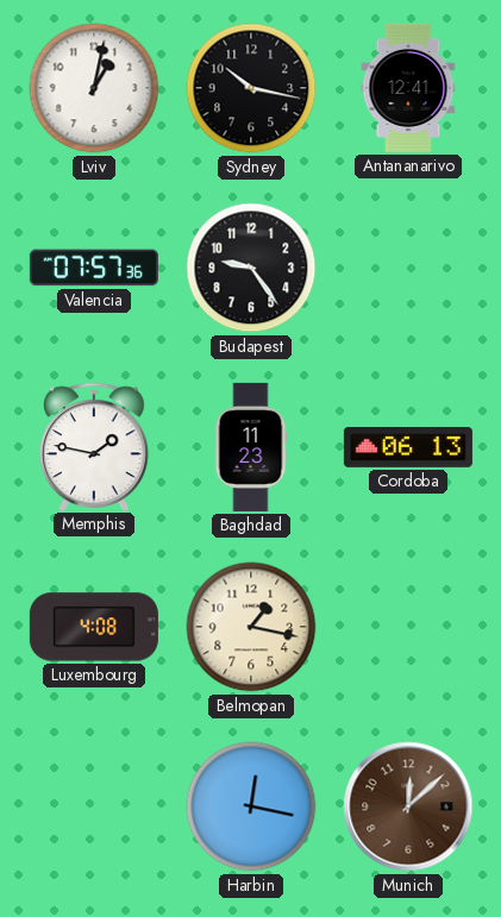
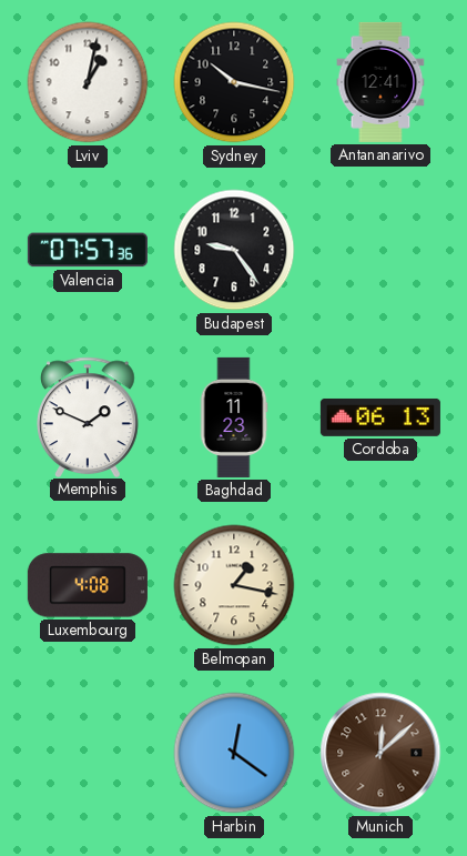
Memphis: 1:47 -> 1:49
Harbin: 12:17 -> 12:21
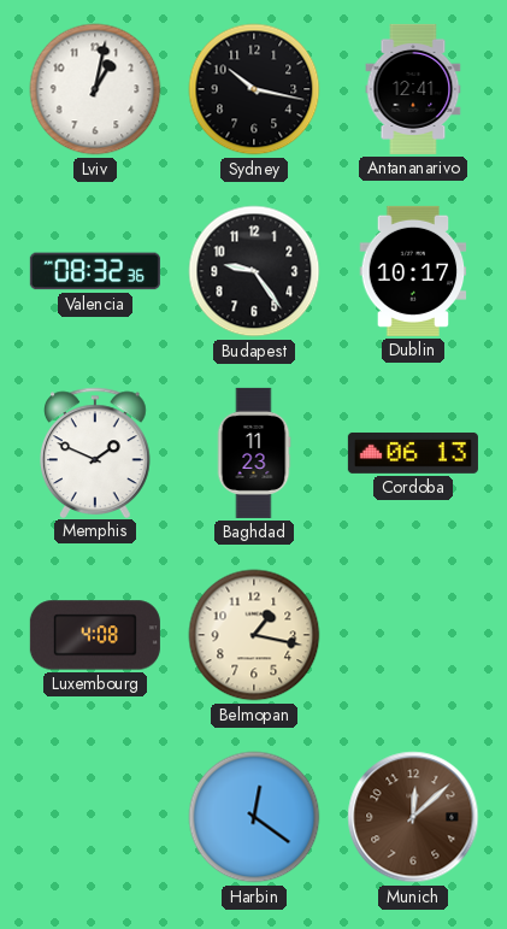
Valencia: 07:57 -> 08:32
Dublin: none -> 10:17
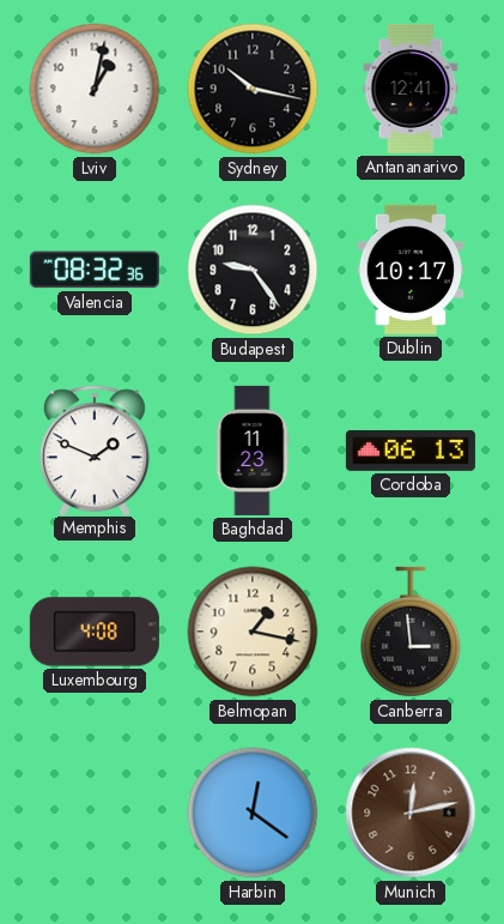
Canberra: none -> 2:59
Munich: 12:08 -> 12:13
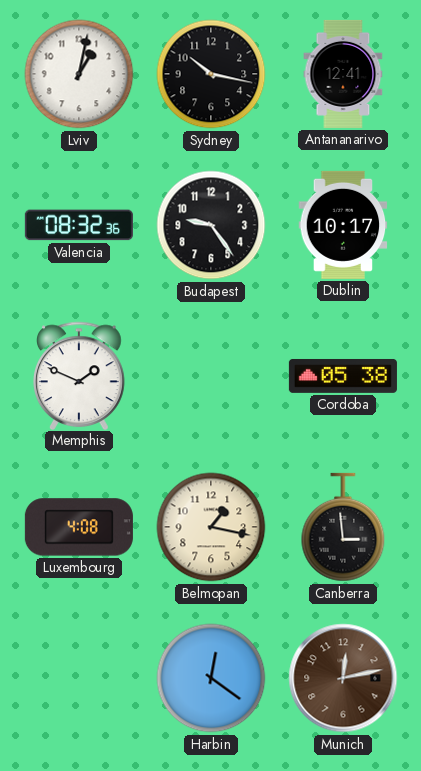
Baghdad: 11:23 -> none
Cordoba: 06:13 -> 05:38
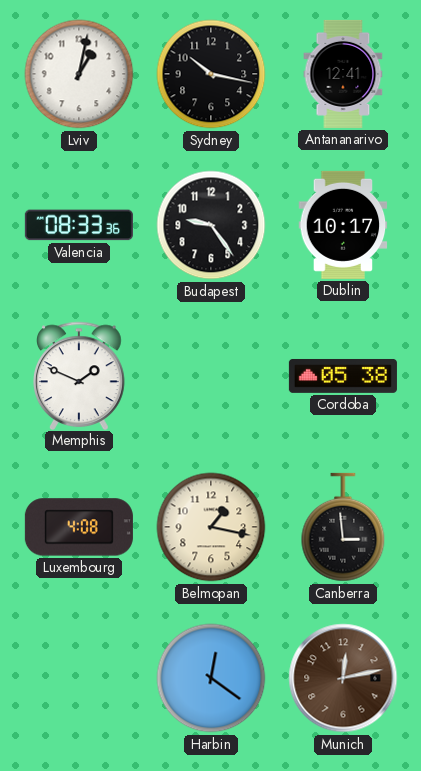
Valencia: 08:32 -> 08:33
